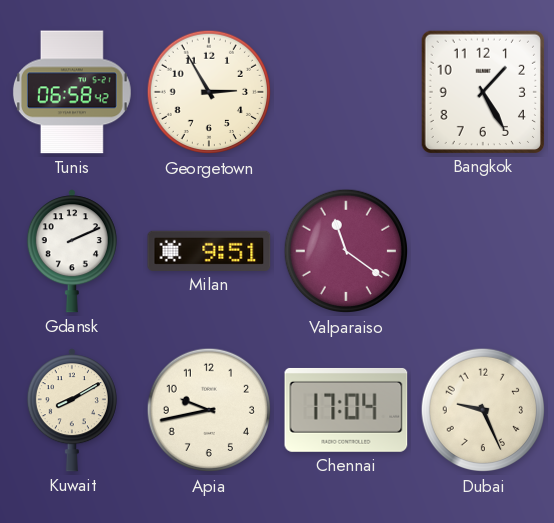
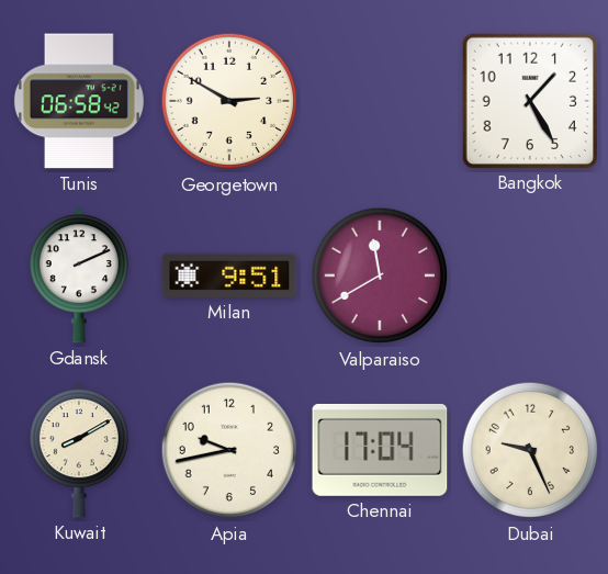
Georgetown: 2:55 -> 2:50
Valparaiso: 11:21 -> 11:40
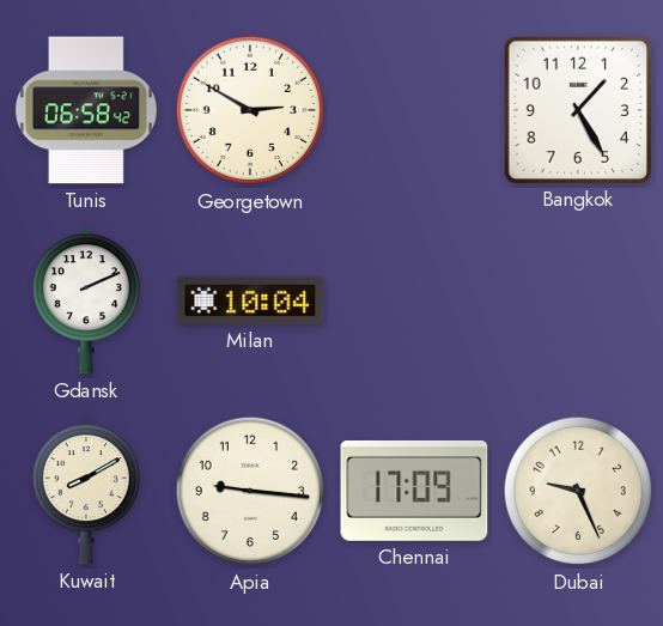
Milan: 9:51 -> 10:04
Valparaiso: 11:40 -> none
Apia: 9:43 -> 9:16
Chennai: 17:04 -> 17:09
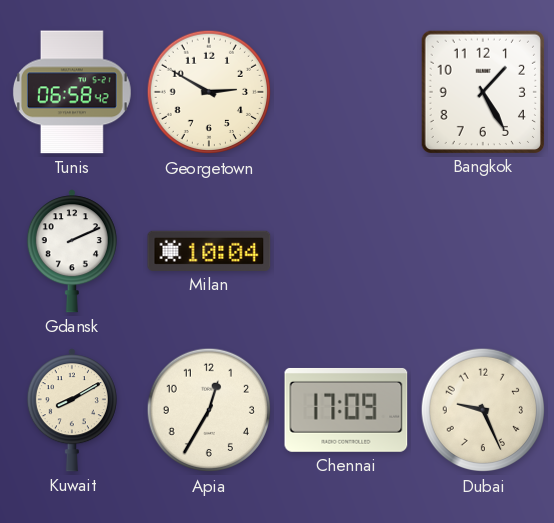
Apia: 9:16 -> 12:35
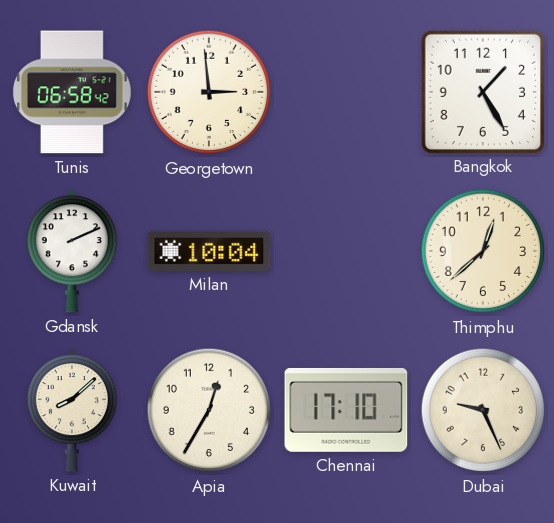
Georgetown: 2:50 -> 2:59
Thimphu: none -> 12:38
Kuwait: 8:10 -> 8:08
Chennai: 17:09 -> 17:10
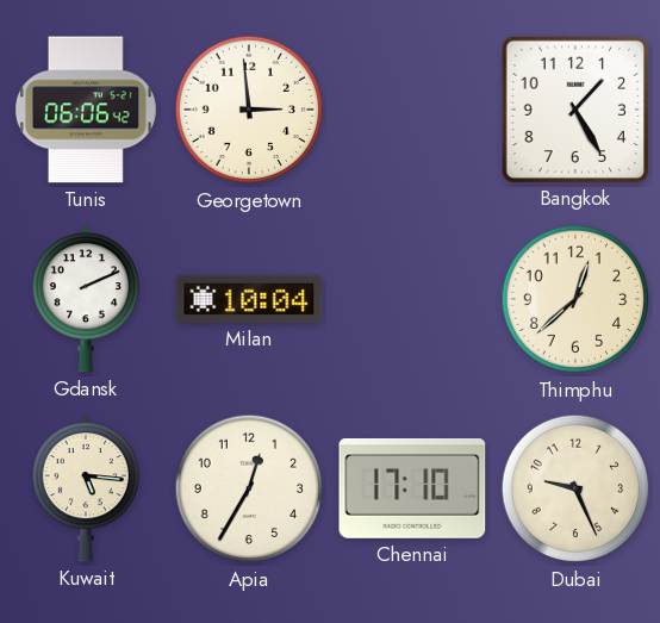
Tunis: 06:58 -> 06:06
Kuwait: 8:08 -> 5:16
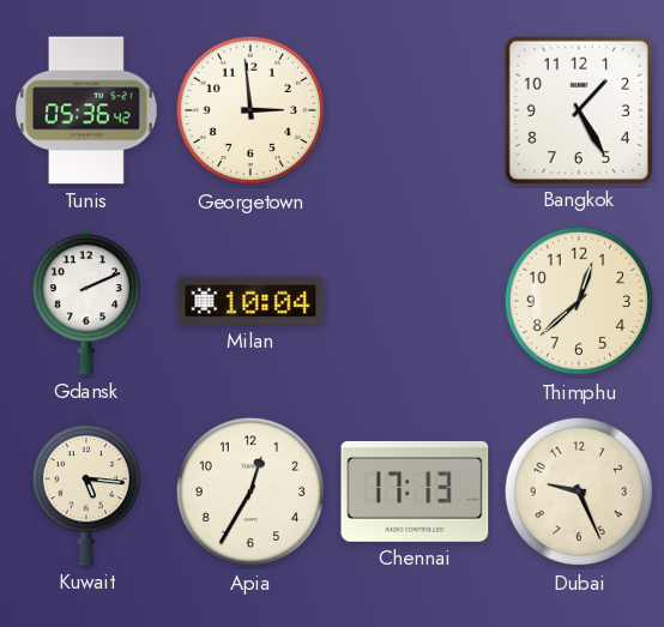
Tunis: 06:06 -> 05:36
Chennai: 17:10 -> 17:13
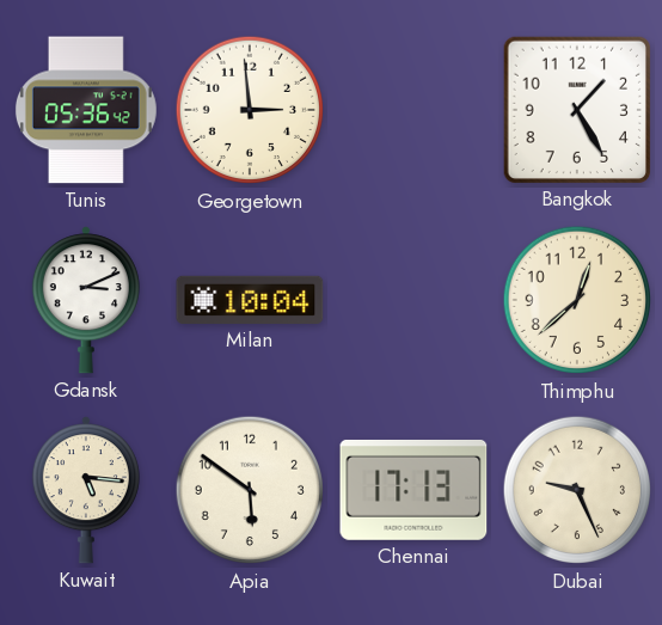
Gdansk: 2:11 -> 3:11
Apia: 12:35 -> 5:51
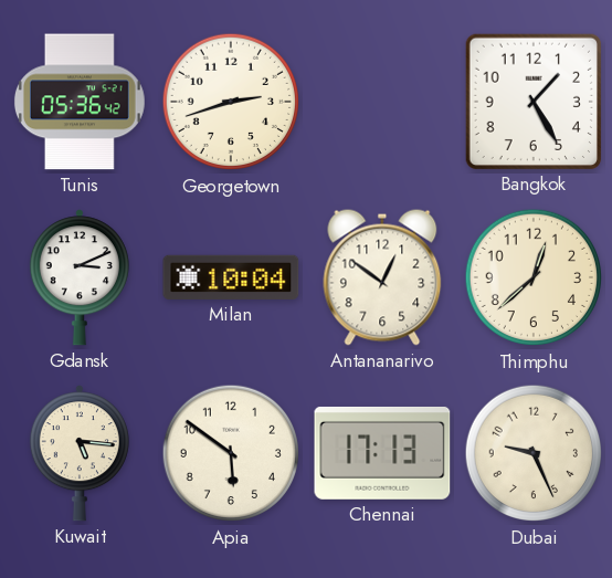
Georgetown: 2:59 -> 2:42
Antananarivo: none -> 12:51
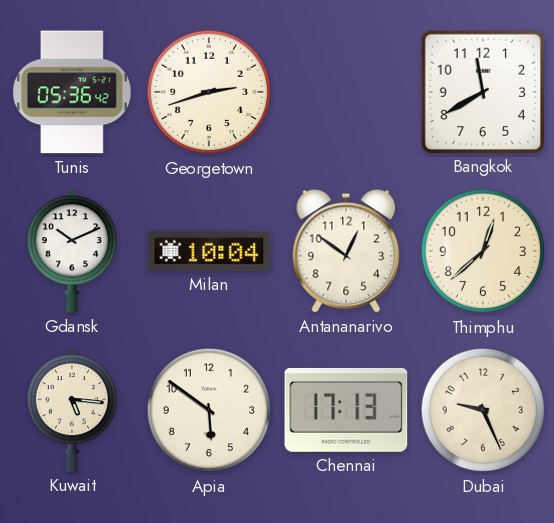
Bangkok: 1:25 -> 11:40
Gdansk: 3:11 -> 10:11
